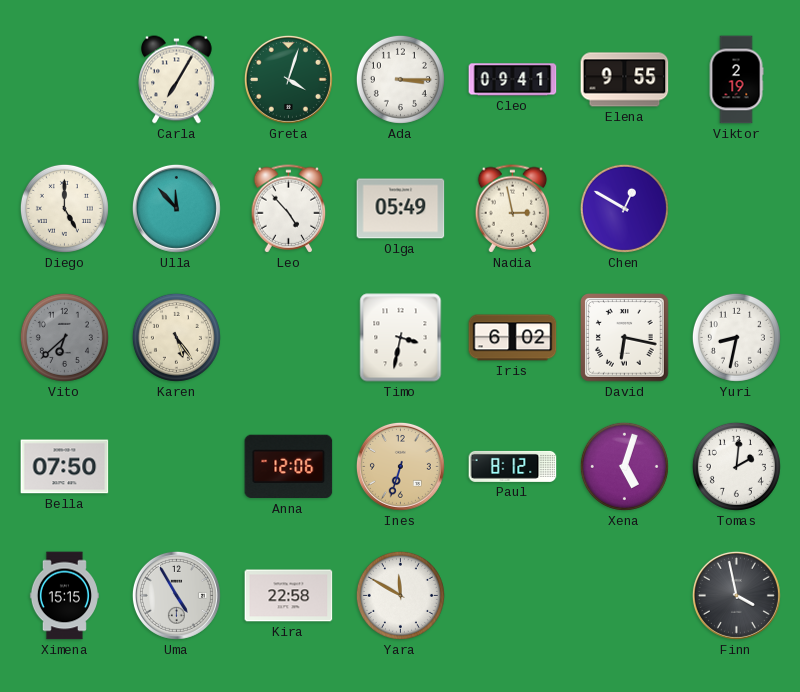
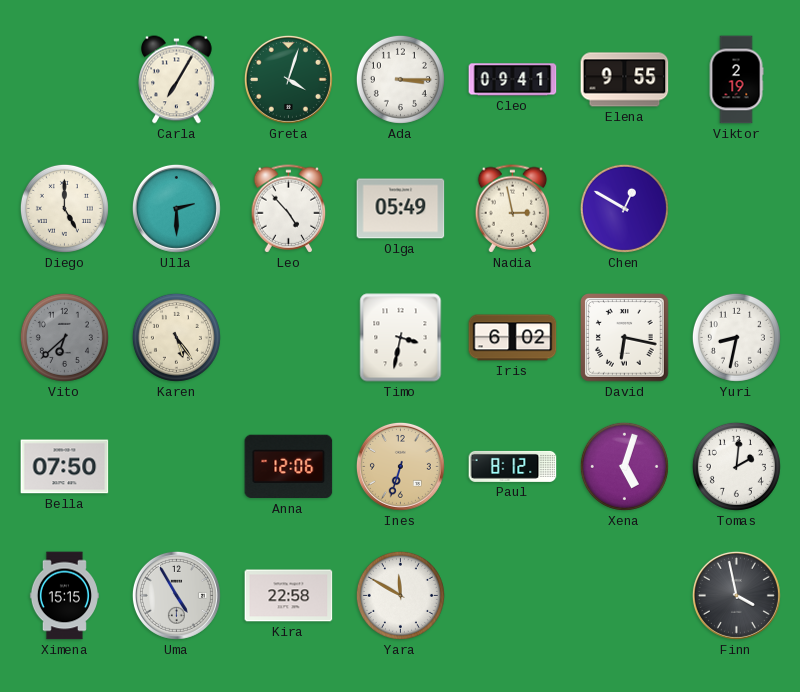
Ulla: 11:53 -> 2:30
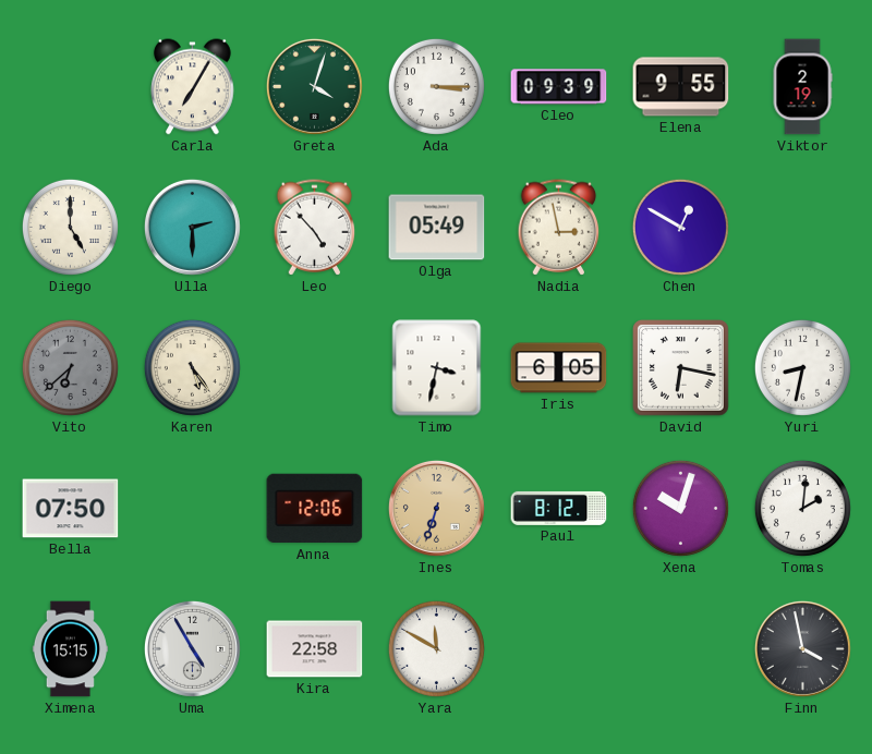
Cleo: 09:41 -> 09:39
Iris: 6:02 -> 6:05
Xena: 5:03 -> 10:03
